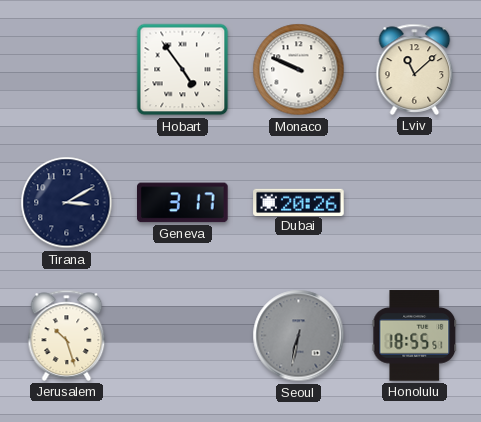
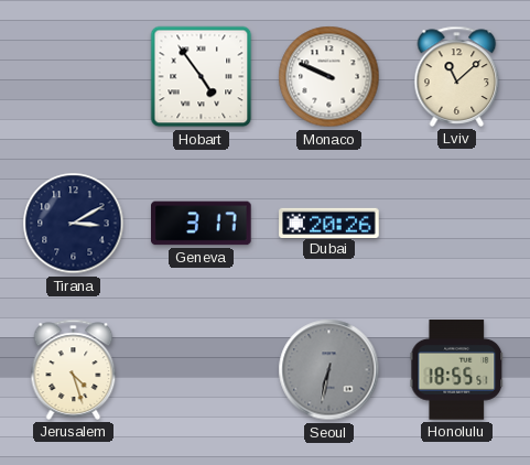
Jerusalem: 10:27 -> 4:27
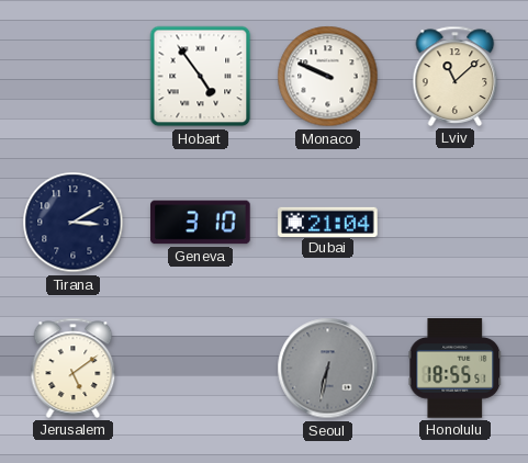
Geneva: 3:17 -> 3:10
Dubai: 20:26 -> 21:04
Jerusalem: 4:27 -> 5:09
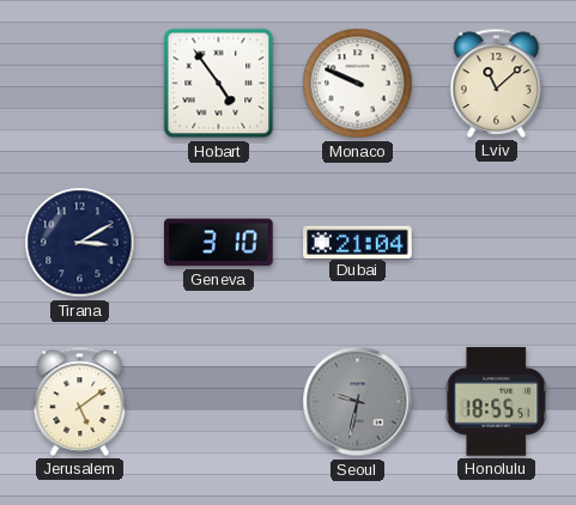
Seoul: 6:32 -> 9:32
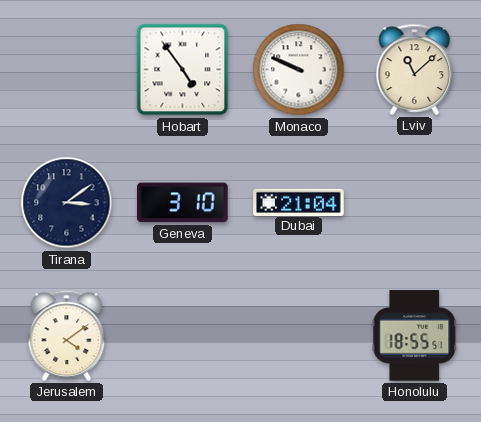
Tirana: 3:10 -> 3:09
Jerusalem: 5:09 -> 4:09
Seoul: 9:32 -> none
